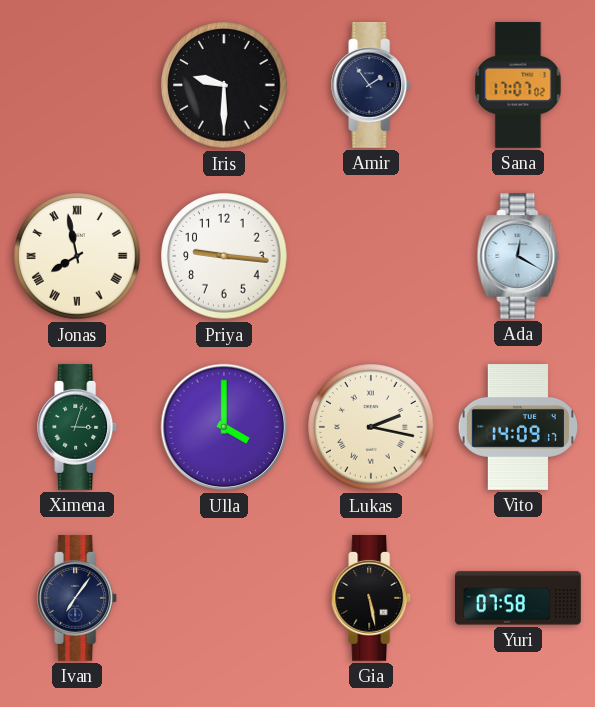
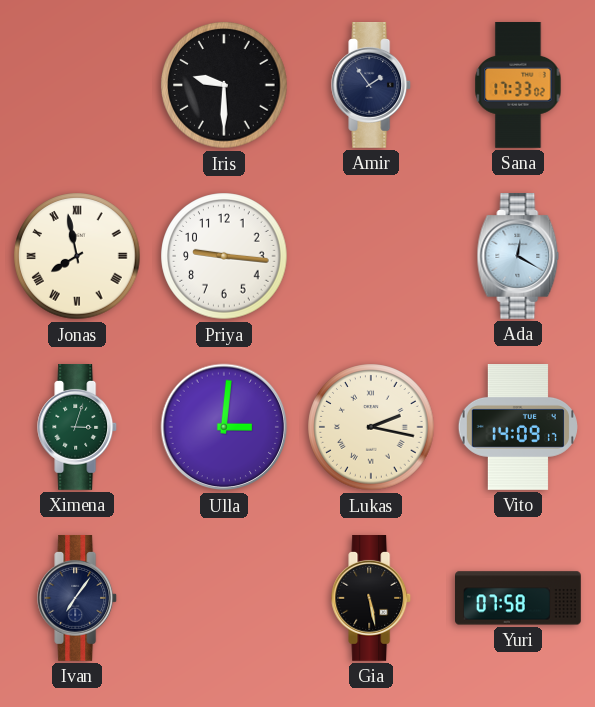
Sana: 17:07 -> 17:33
Ulla: 4:00 -> 3:01
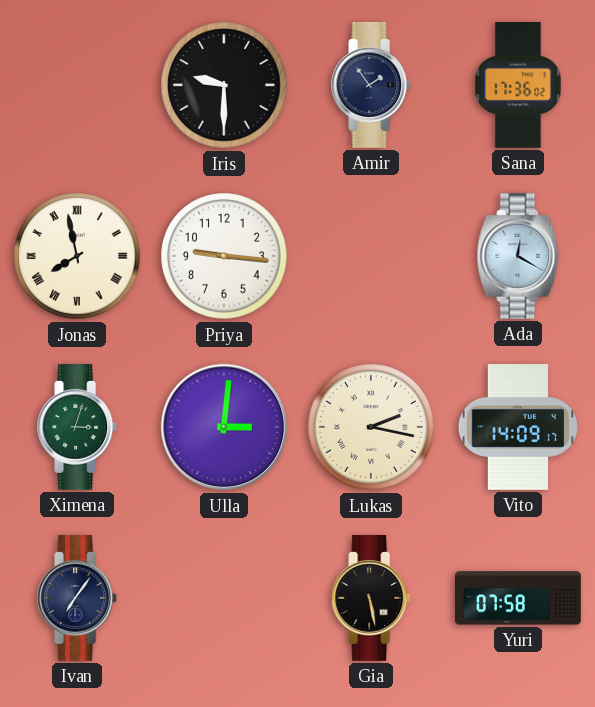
Sana: 17:33 -> 17:36
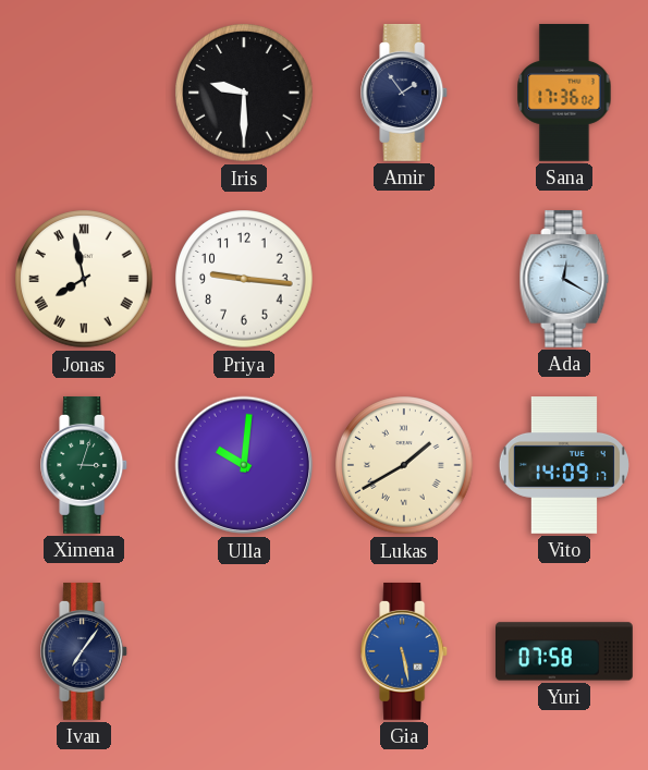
Ulla: 3:01 -> 10:01
Lukas: 2:17 -> 1:40
Gia dial: black -> blue
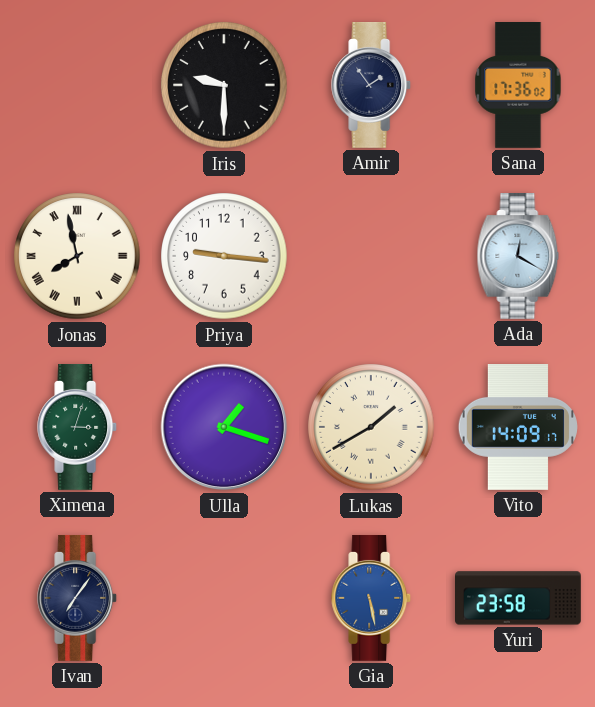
Ulla: 10:01 -> 1:18
Yuri: 07:58 -> 23:58
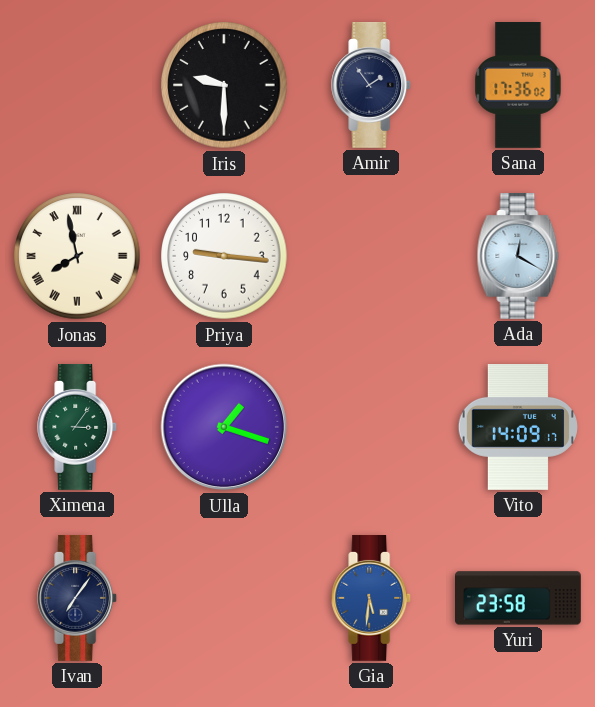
Ximena: 3:03 -> 3:06
Lukas: 1:40 -> none
Gia: 5:28 -> 5:31
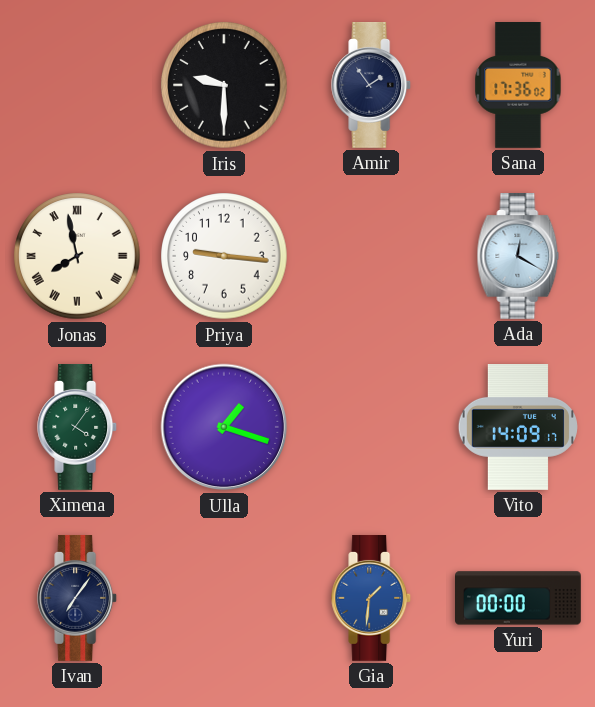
Ximena: 3:06 -> 4:06
Gia: 5:31 -> 1:31
Yuri: 23:58 -> 00:00
